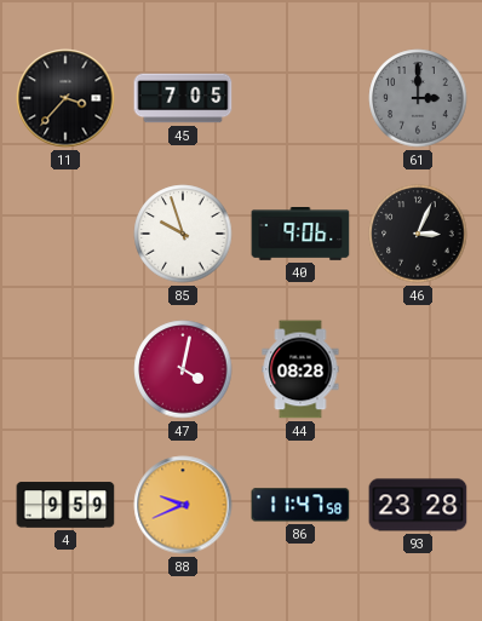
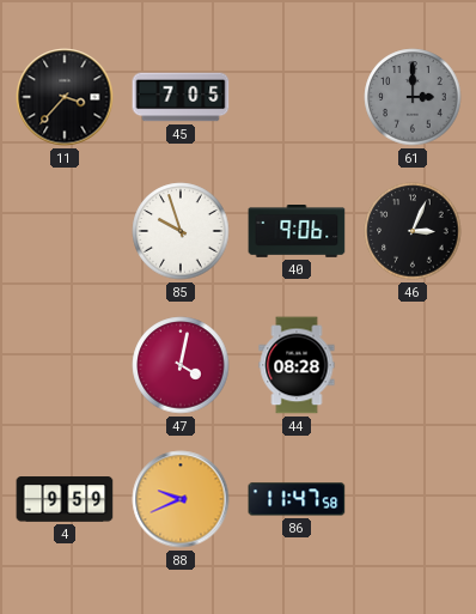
93: 23:28 -> none
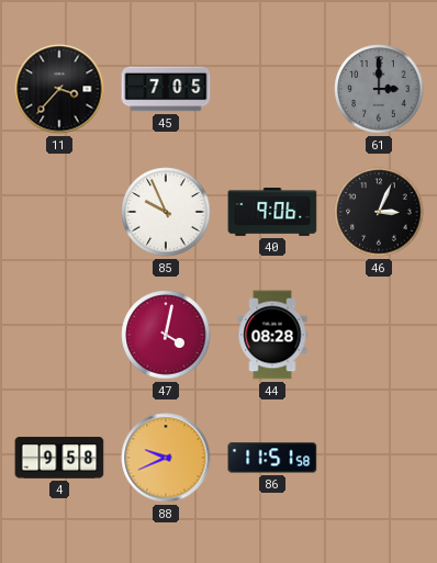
85: 9:57 -> 9:56
4: 9:59 -> 9:58
86: 11:47 -> 11:51
